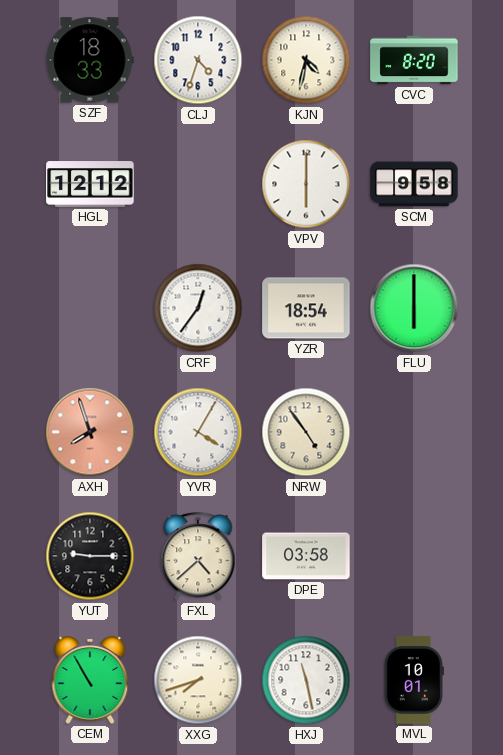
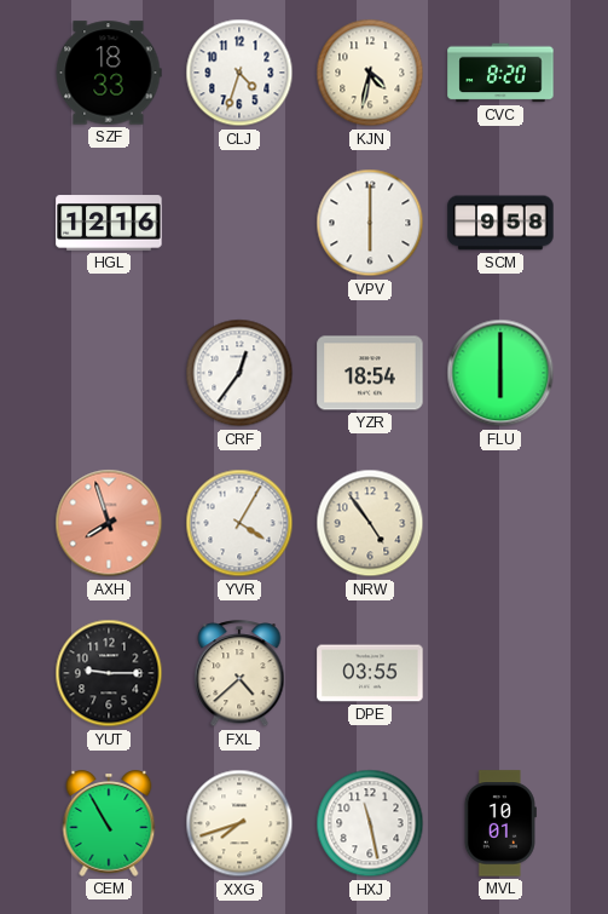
HGL: 12:12 -> 12:16
DPE: 03:58 -> 03:55
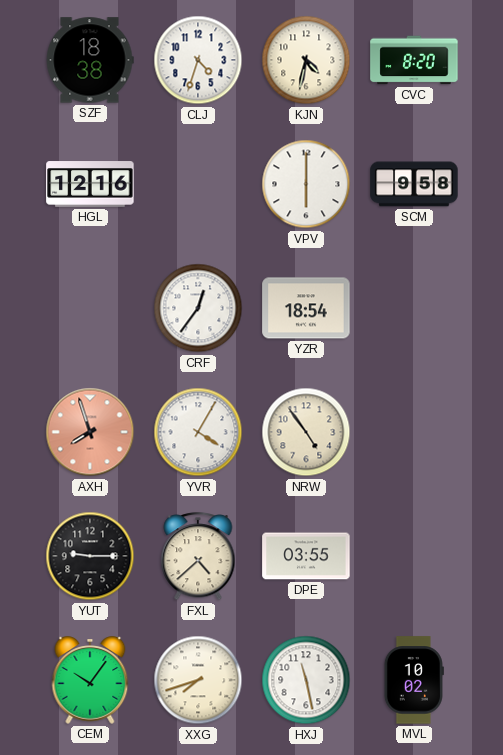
SZF: 18:33 -> 18:38
FLU: 6:00 -> none
CEM: 10:55 -> 10:06
MVL: 10:01 -> 10:02
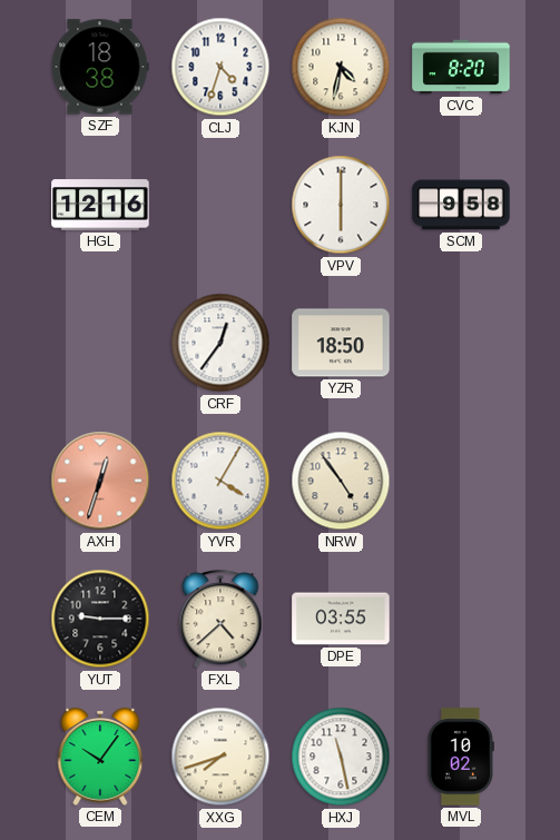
YZR: 18:54 -> 18:50
AXH: 7:57 -> 12:33
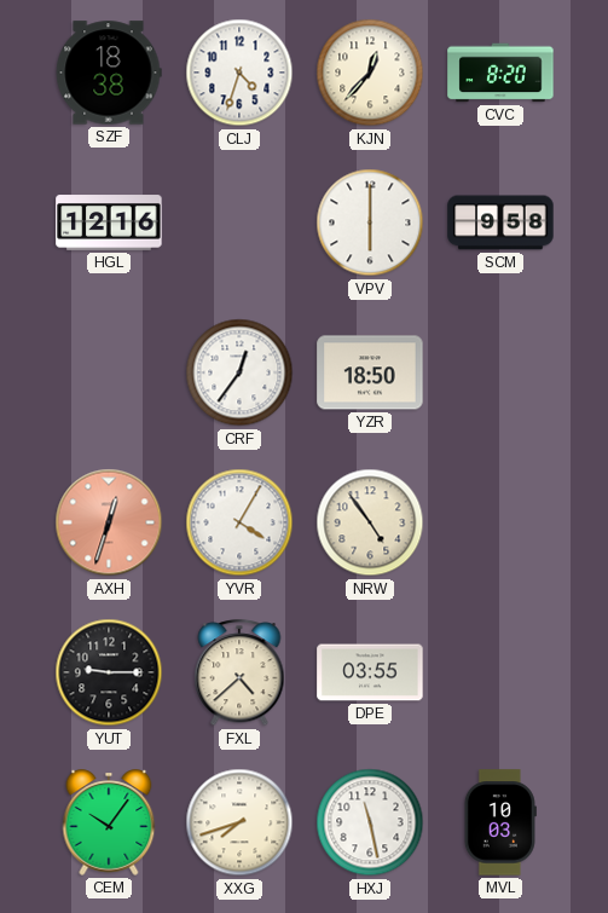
KJN: 4:32 -> 12:37
MVL: 10:02 -> 10:03
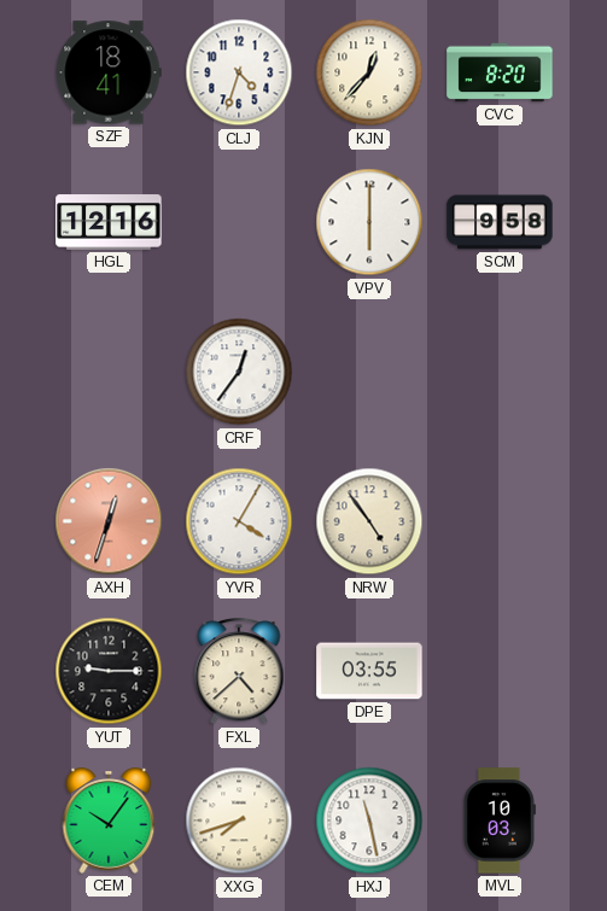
SZF: 18:38 -> 18:41
YZR: 18:50 -> none
